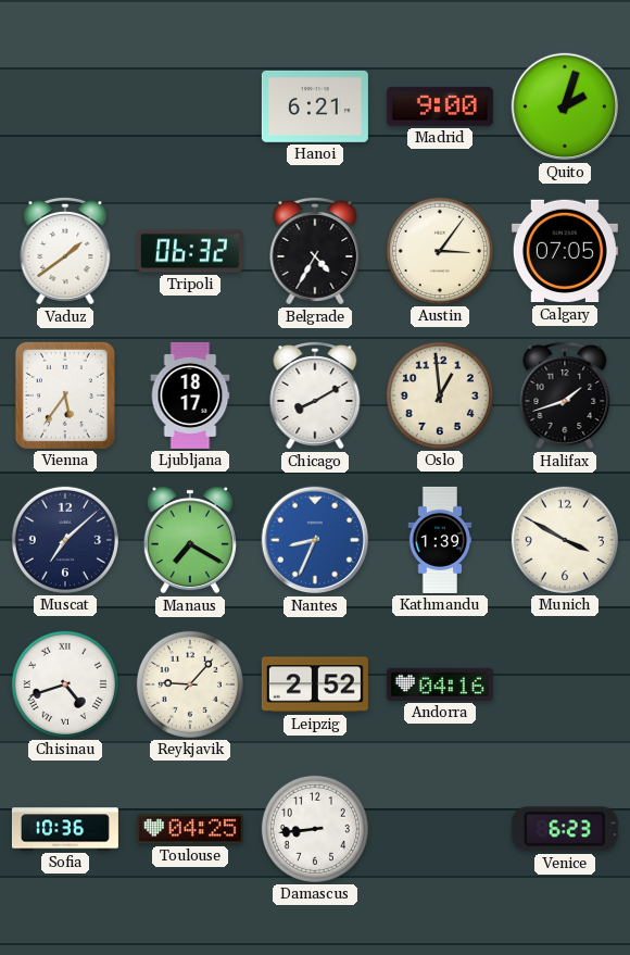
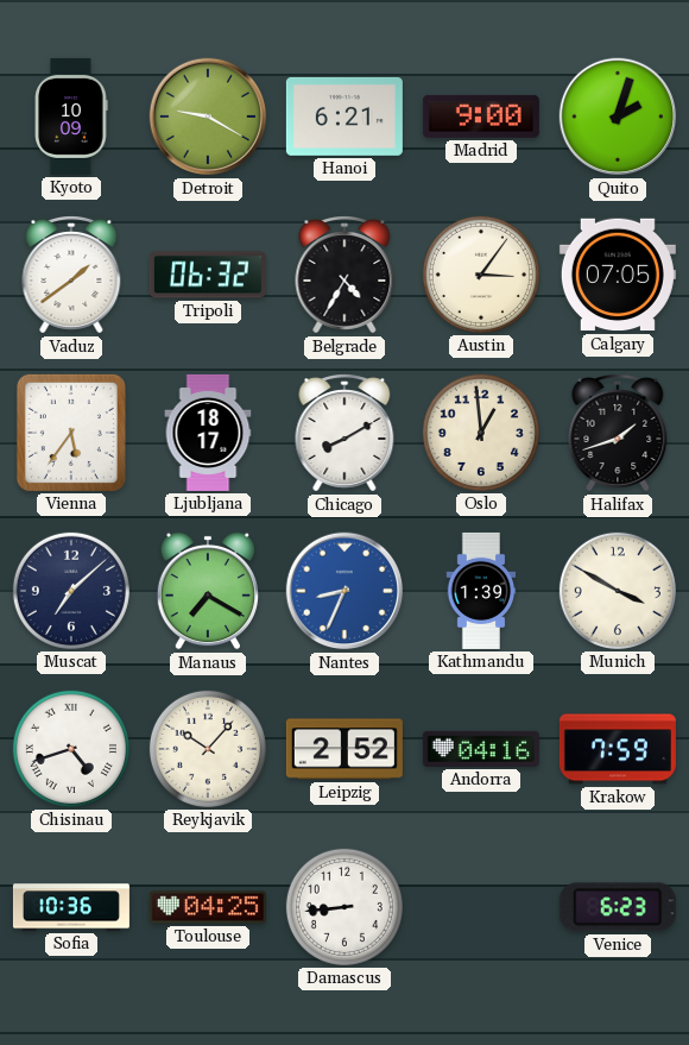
Kyoto: none -> 10:09
Detroit: none -> 9:20
Reykjavik: 9:07 -> 10:07
Krakow: none -> 7:59
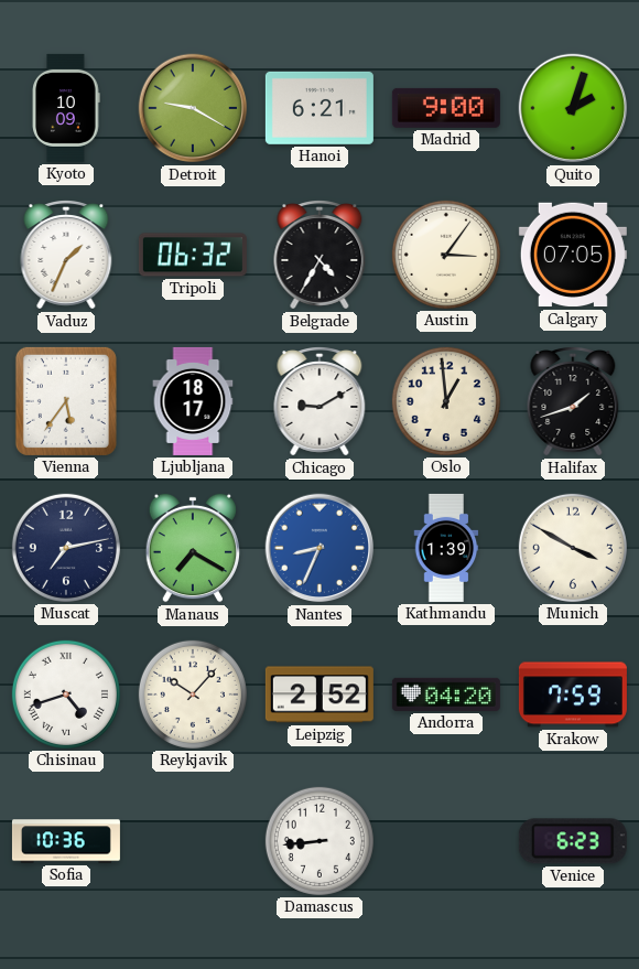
Vaduz: 1:39 -> 1:34
Chicago: 8:10 -> 9:10
Muscat: 7:08 -> 7:13
Andorra: 04:16 -> 04:20
Toulouse: 04:25 -> none
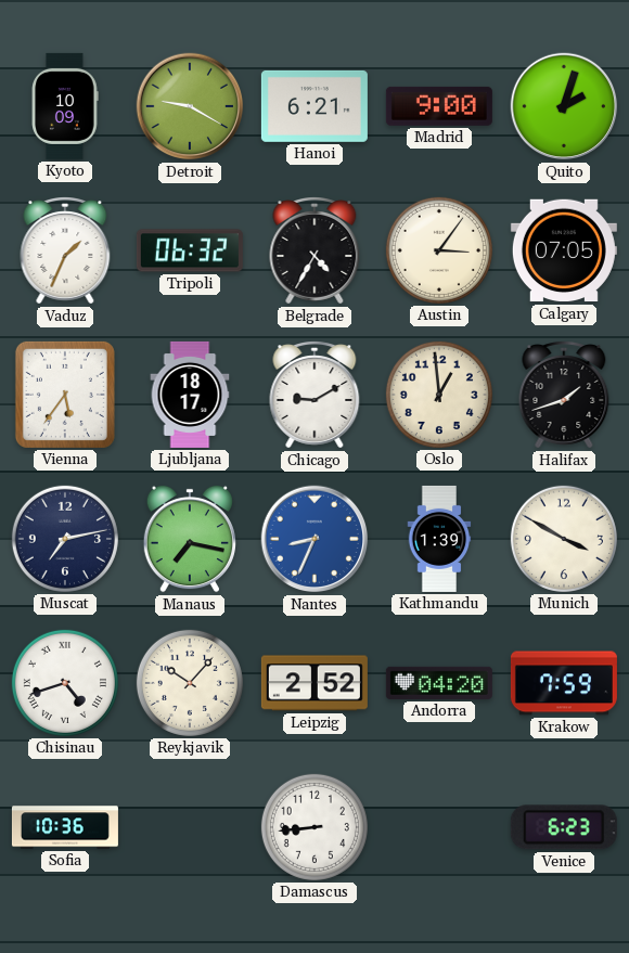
Manaus: 7:20 -> 7:17
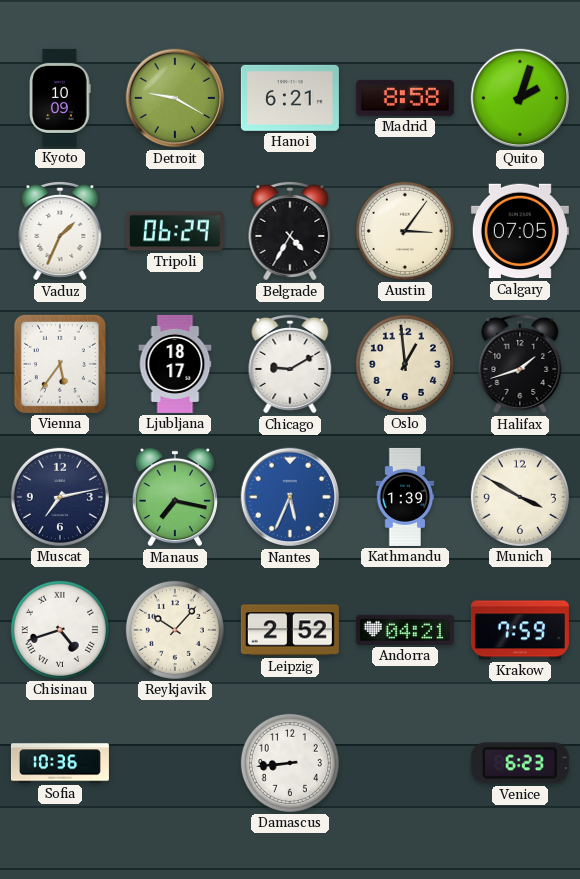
Madrid: 9:00 -> 8:58
Tripoli: 06:32 -> 06:29
Nantes: 8:34 -> 5:34
Andorra: 04:20 -> 04:21
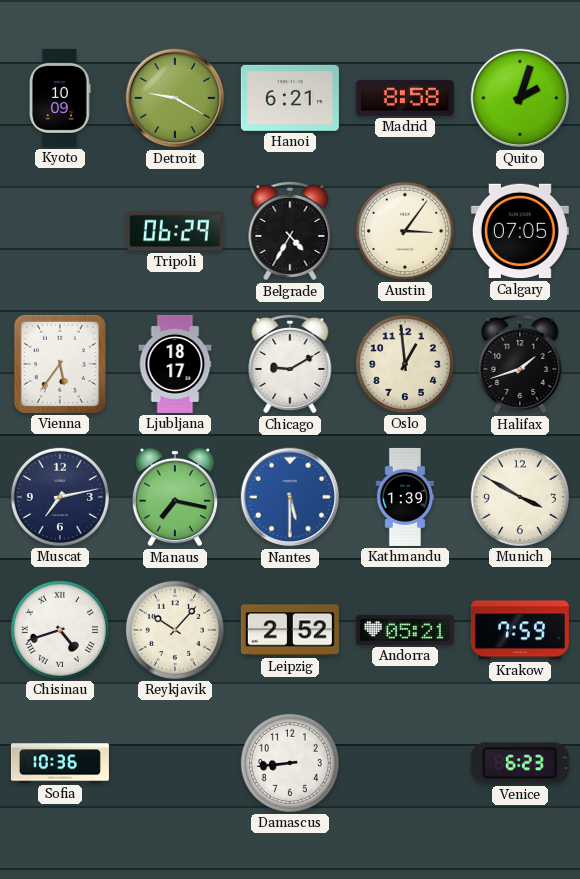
Vaduz: 1:34 -> none
Nantes: 5:34 -> 5:30
Andorra: 04:21 -> 05:21
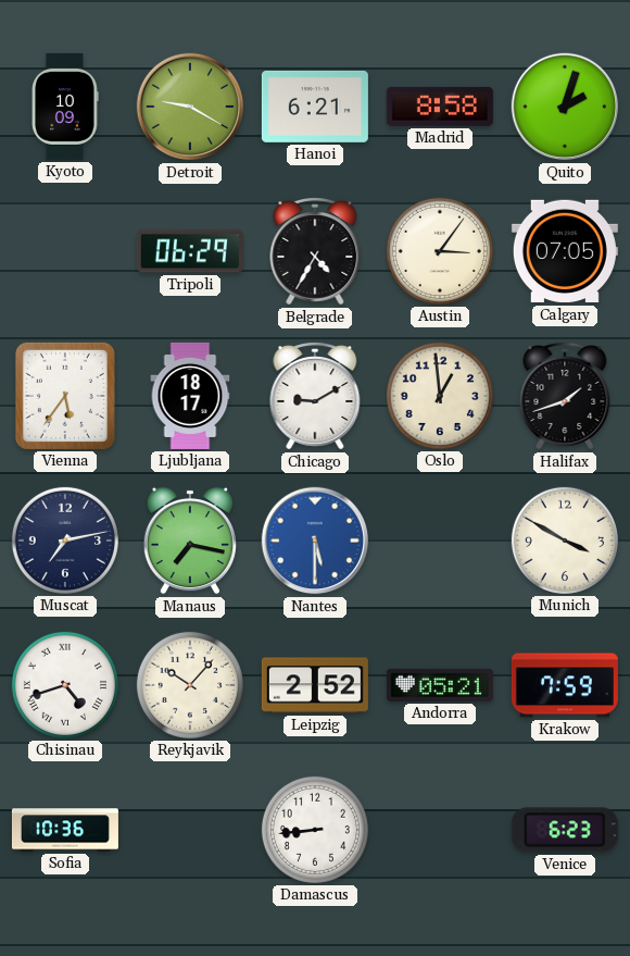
Kathmandu: 1:39 -> none
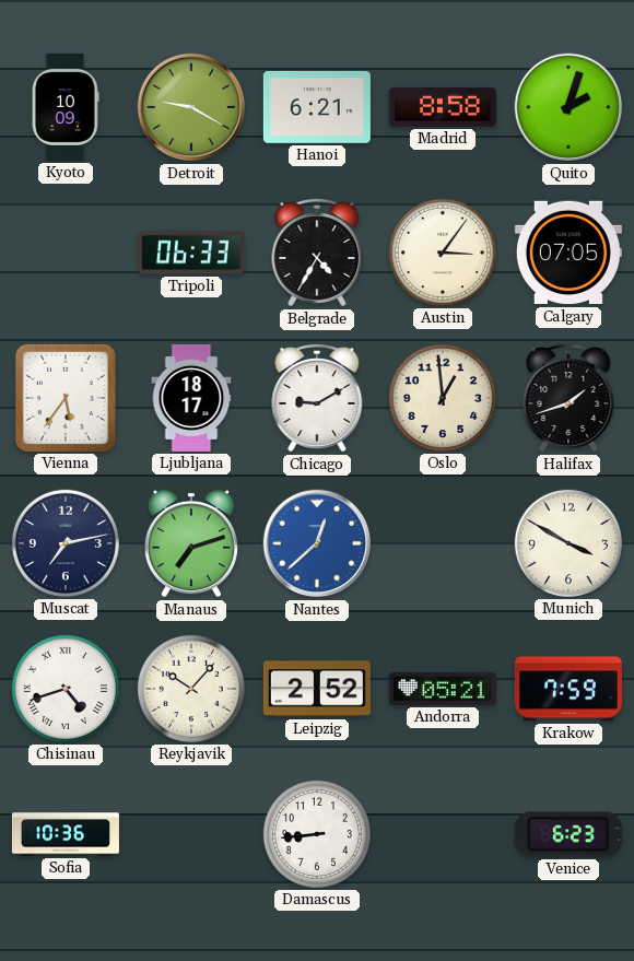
Tripoli: 06:29 -> 06:33
Manaus: 7:17 -> 7:12
Nantes: 5:30 -> 12:38
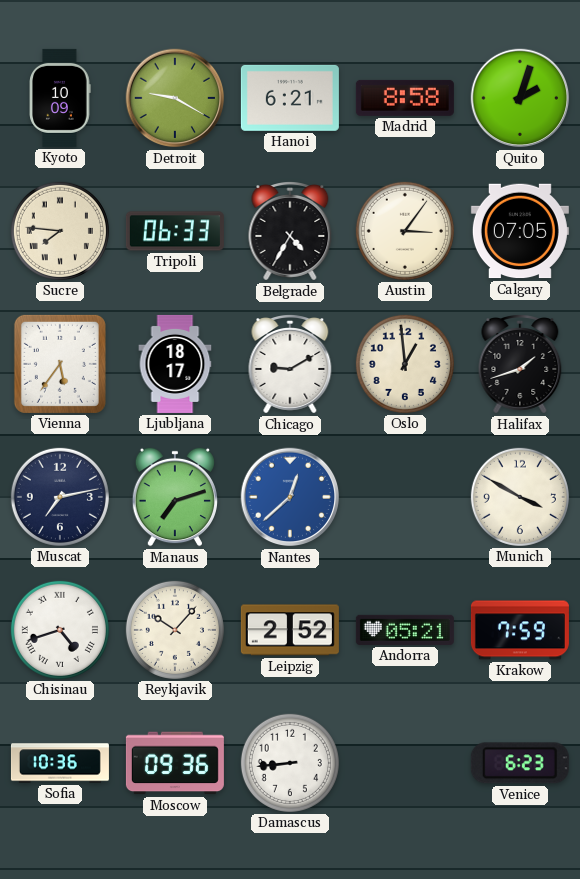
Sucre: none -> 7:46
Moscow: none -> 09:36
